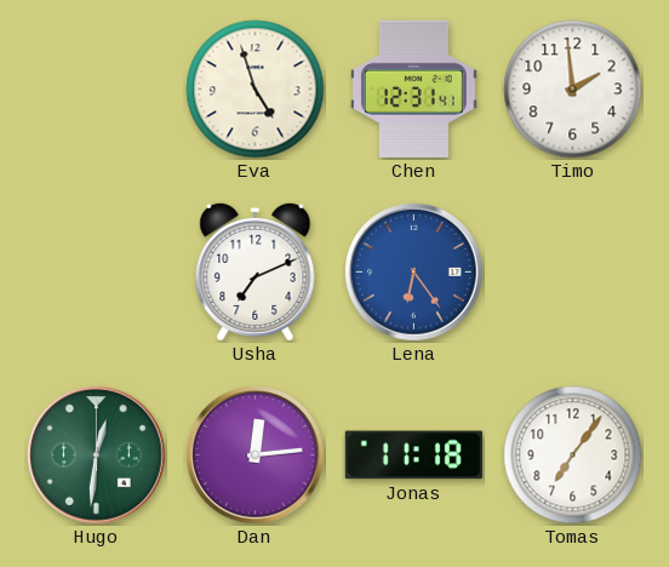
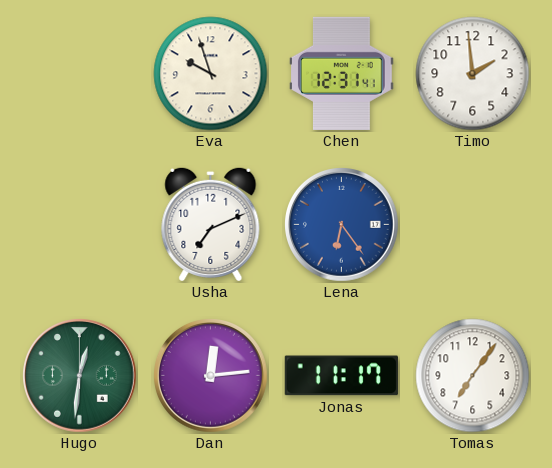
Eva: 4:57 -> 9:57
Jonas: 11:18 -> 11:17
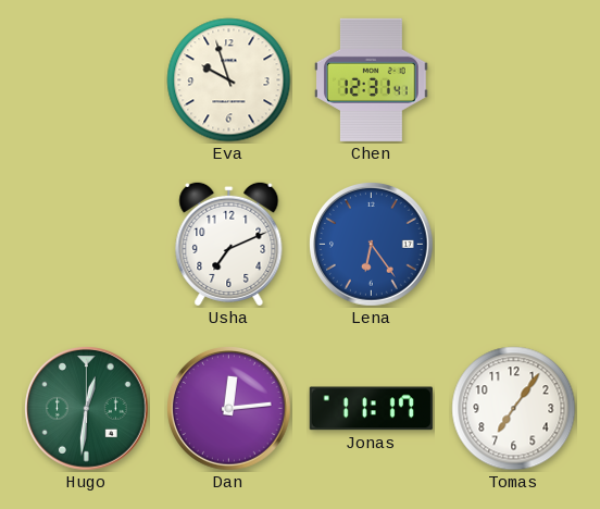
Timo: 1:59 -> none
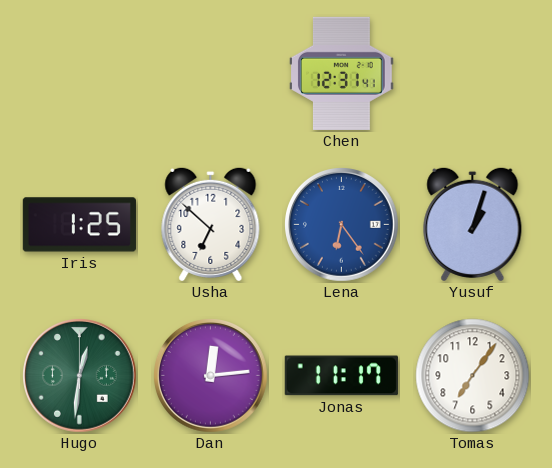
Eva: 9:57 -> none
Iris: none -> 1:25
Usha: 7:11 -> 6:52
Yusuf: none -> 1:03
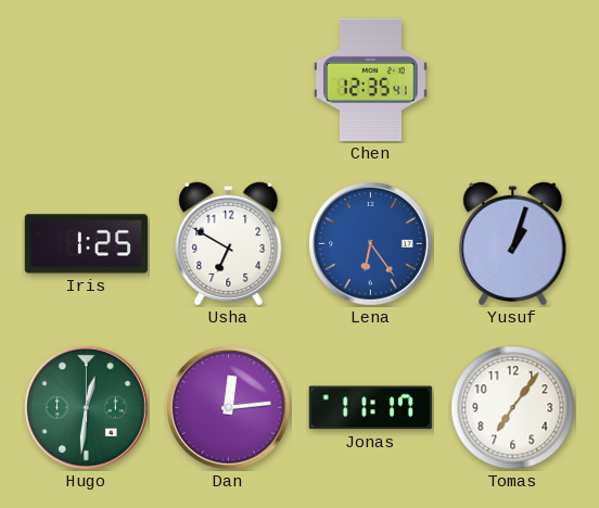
Chen: 12:31 -> 12:35
Usha: 6:52 -> 6:50
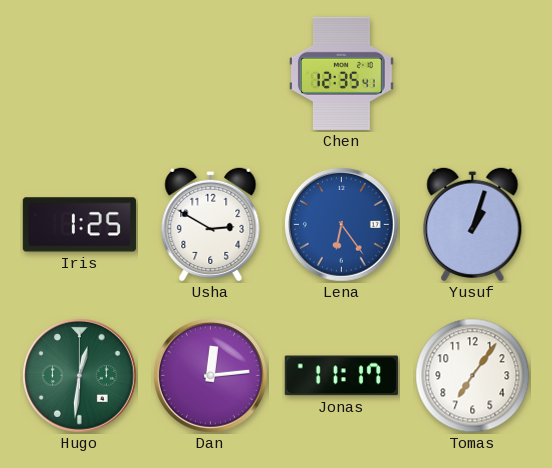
Usha: 6:50 -> 2:50
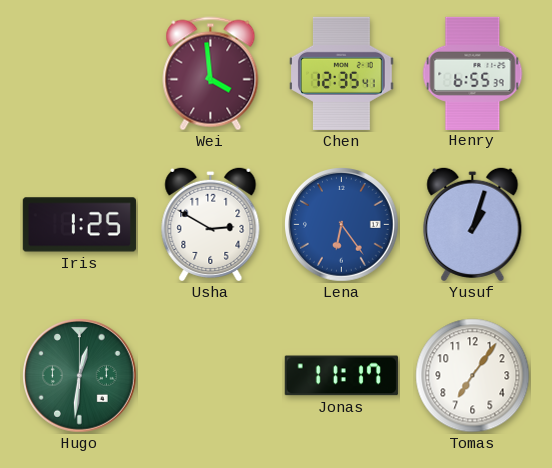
Wei: none -> 3:59
Henry: none -> 6:55
Dan: 12:14 -> none
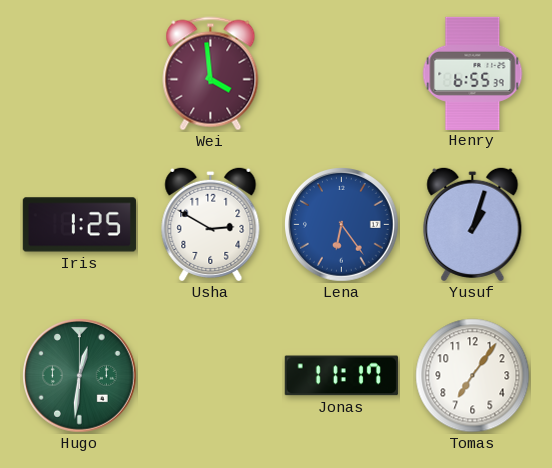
Chen: 12:35 -> none
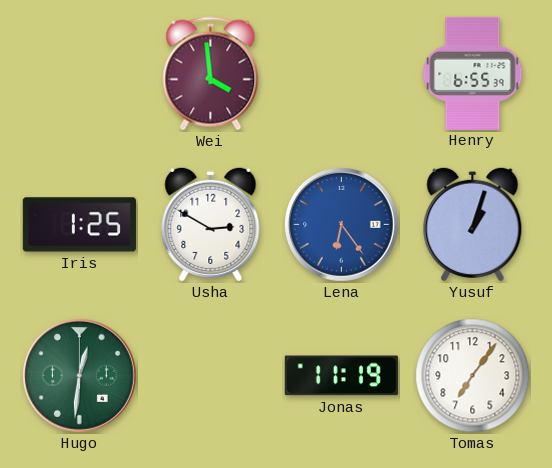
Jonas: 11:17 -> 11:19
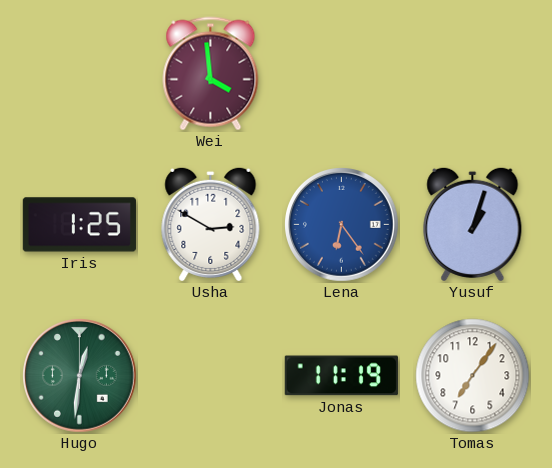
Henry: 6:55 -> none
